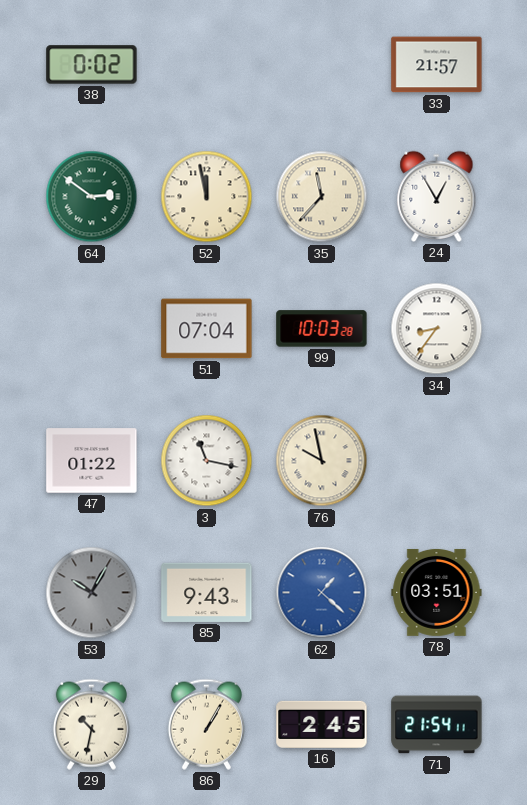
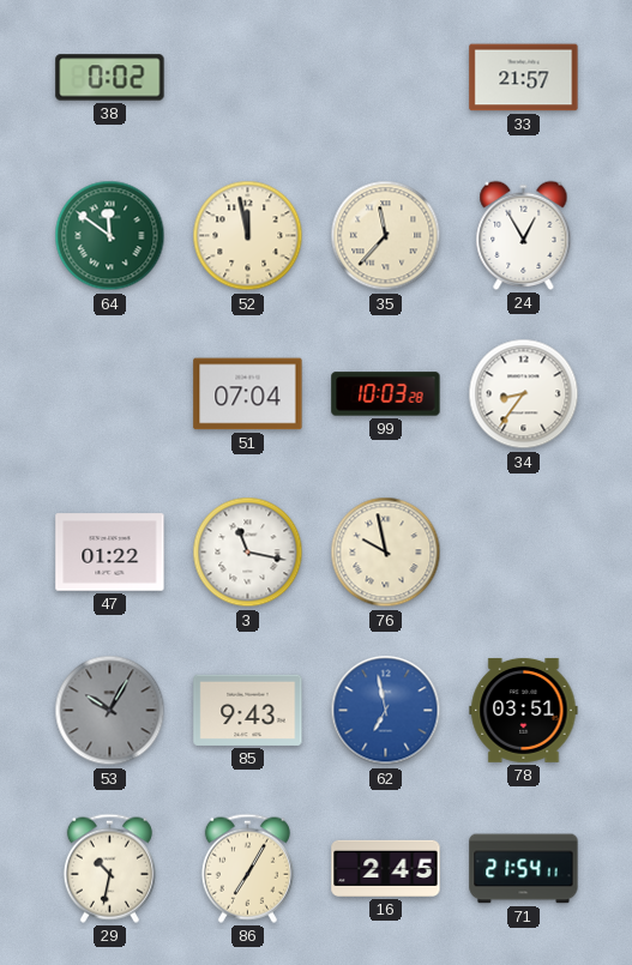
64: 2:51 -> 11:51
62: 1:22 -> 6:58
86: 1:05 -> 7:05
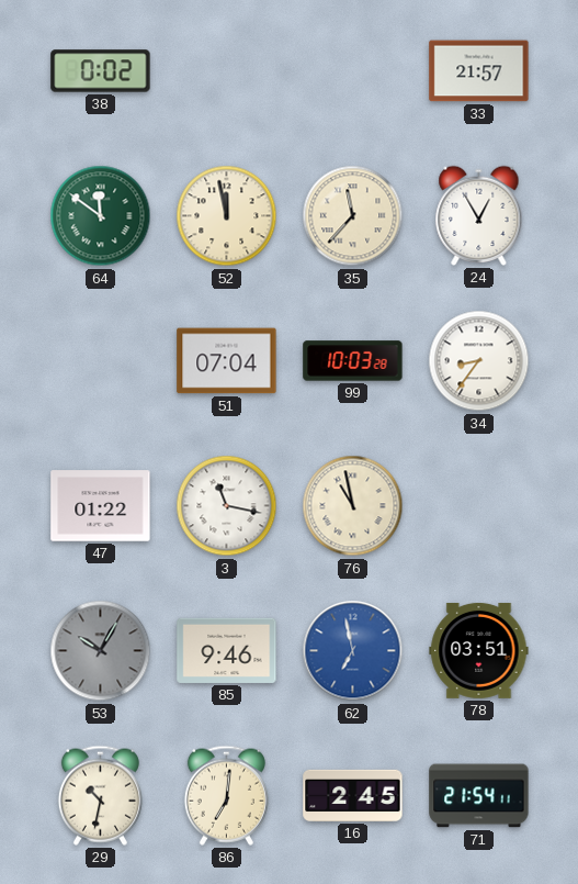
76: 9:58 -> 10:58
85: 9:43 -> 9:46
86: 7:05 -> 7:01
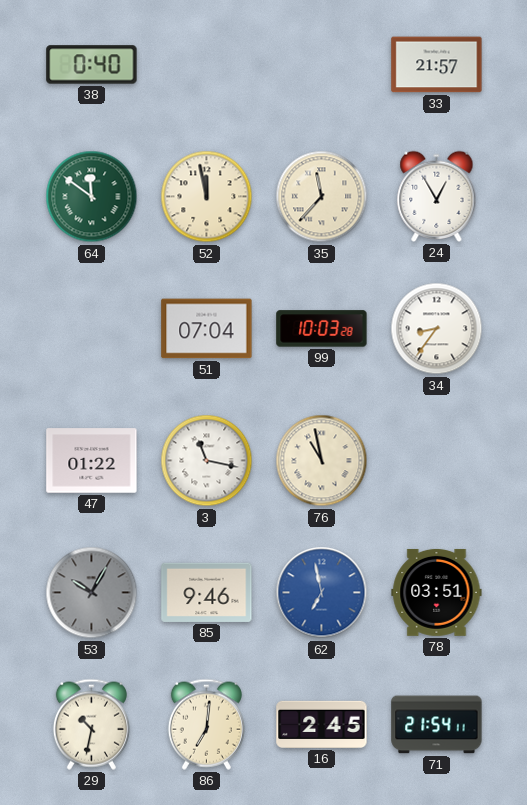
38: 0:02 -> 0:40
